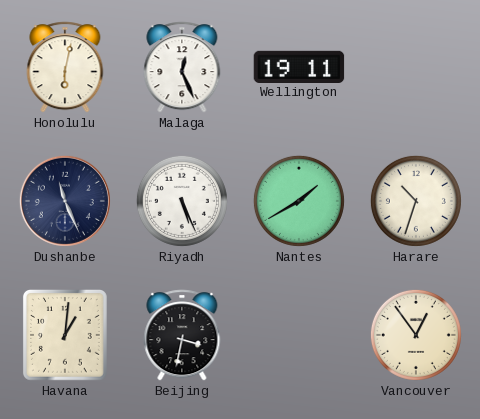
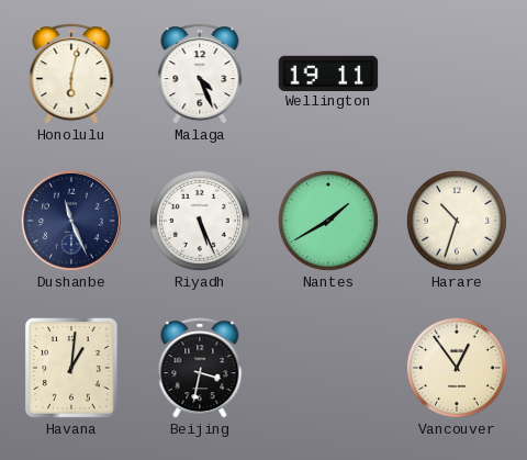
Malaga: 12:26 -> 4:26
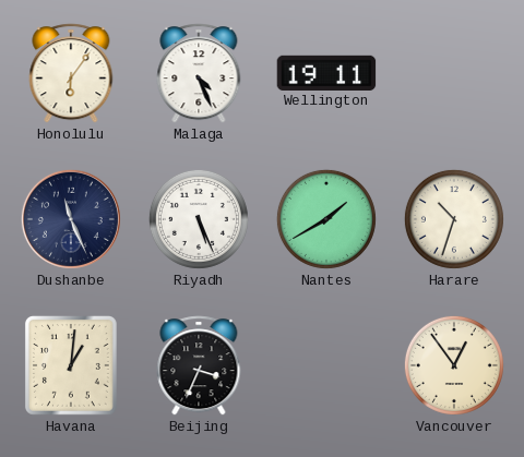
Honolulu: 6:02 -> 6:06
Beijing: 3:32 -> 3:34
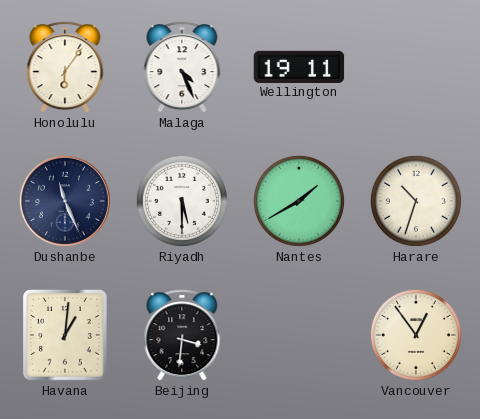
Riyadh: 5:26 -> 5:30
Beijing: 3:34 -> 3:31
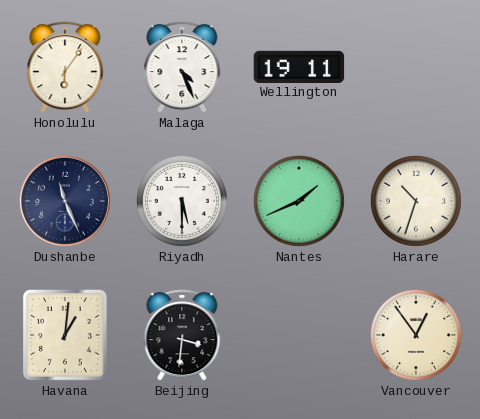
Nantes: 1:40 -> 1:41
